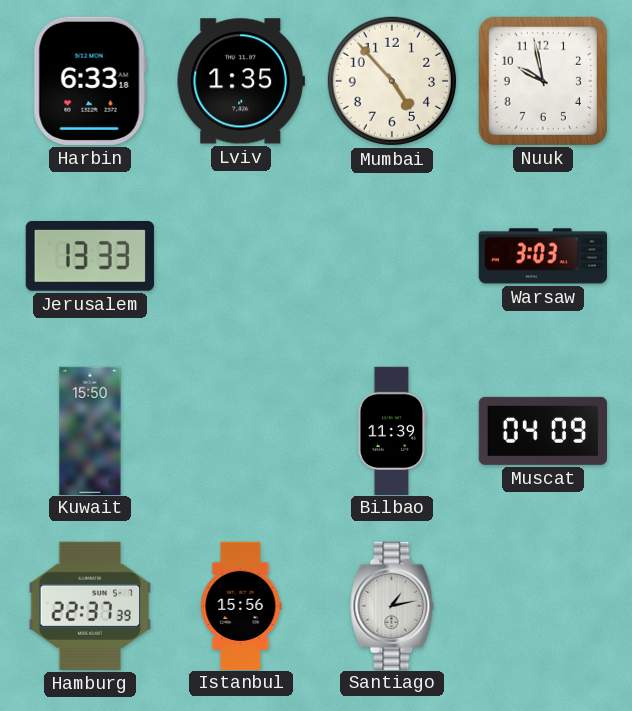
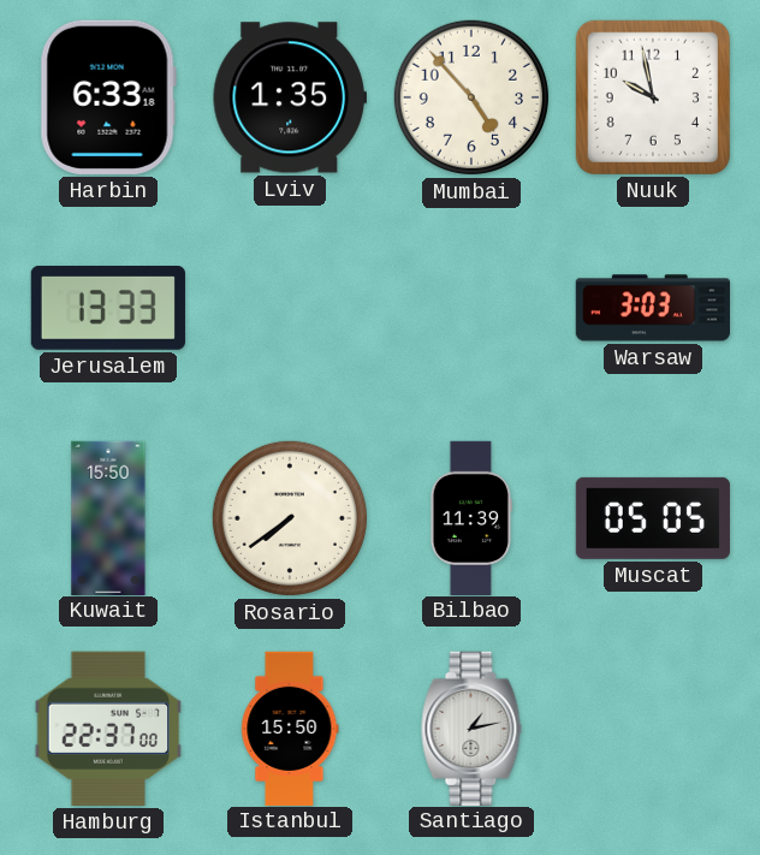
Rosario: none -> 7:39
Muscat: 04:09 -> 05:05
Hamburg: 22:37:39 -> 22:37:00
Istanbul: 15:56 -> 15:50
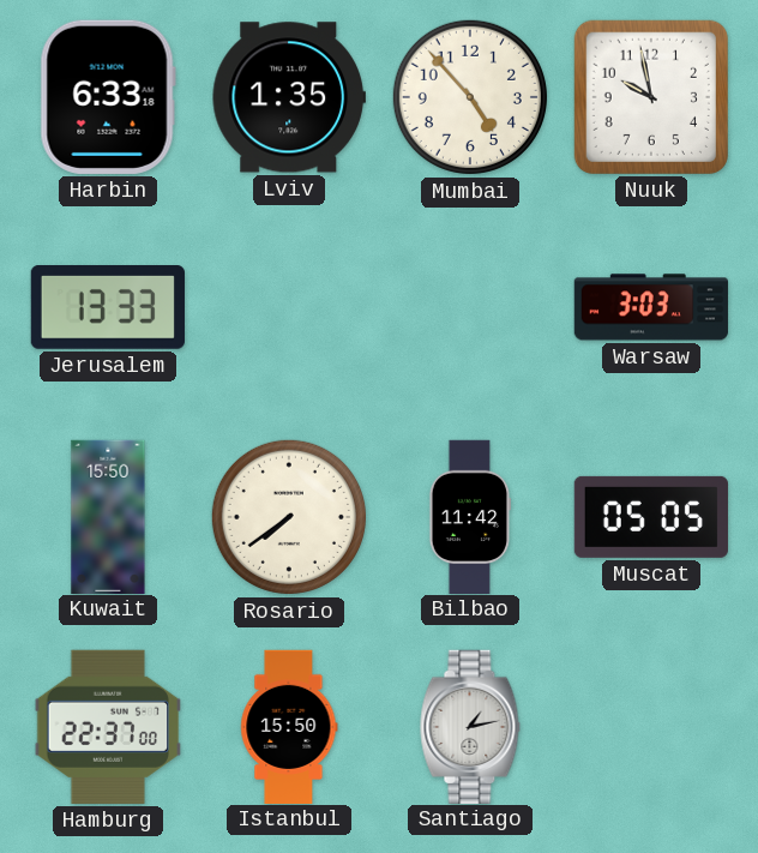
Bilbao: 11:39 -> 11:42
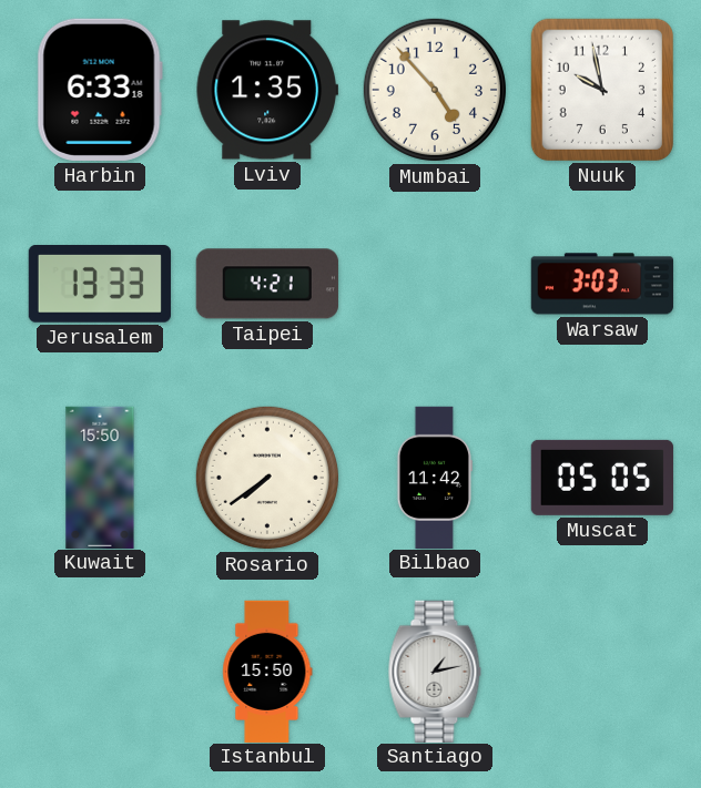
Taipei: none -> 4:21
Hamburg: 22:37 -> none
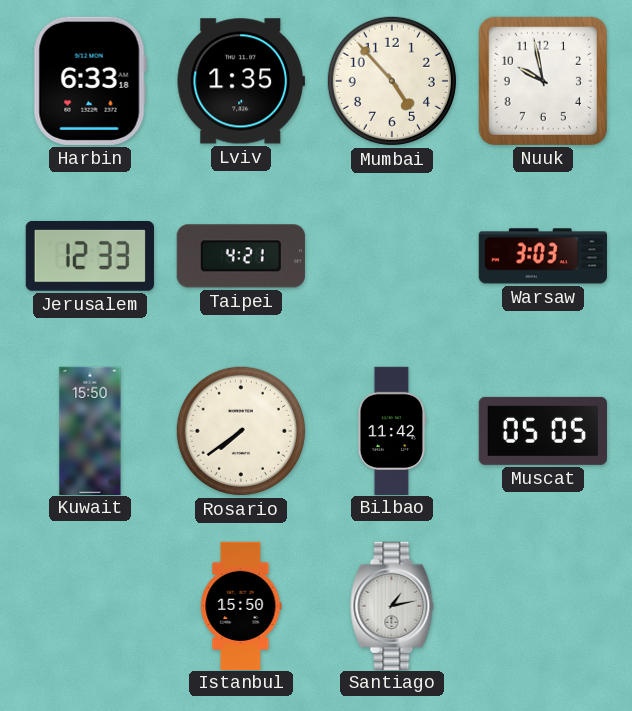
Jerusalem: 13:33 -> 12:33
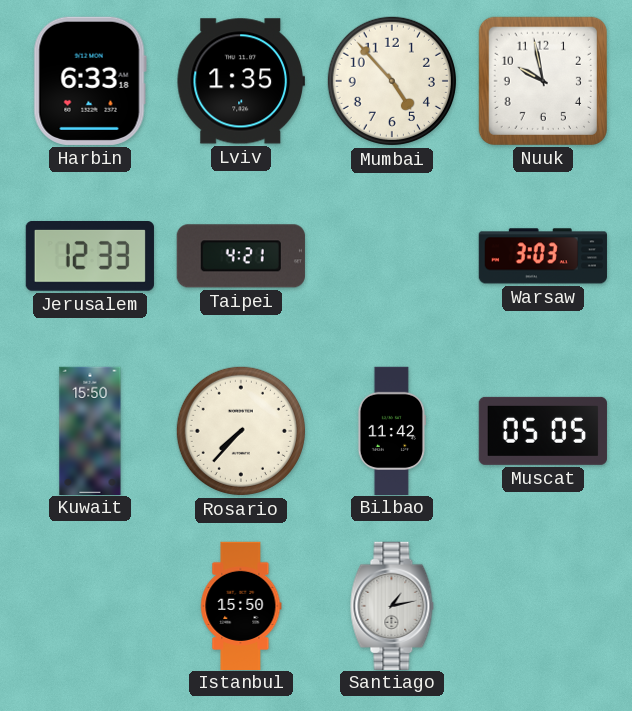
Rosario: 7:39 -> 7:37
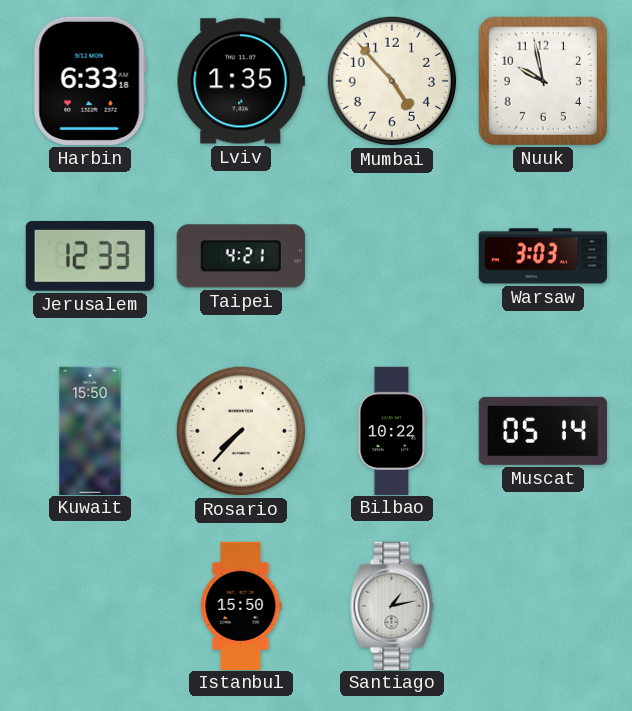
Bilbao: 11:42 -> 10:22
Muscat: 05:05 -> 05:14
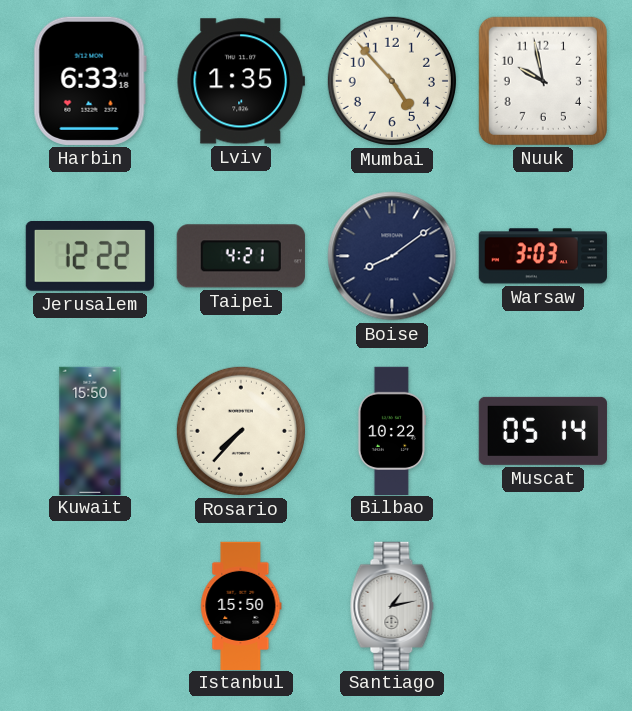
Jerusalem: 12:33 -> 12:22
Boise: none -> 8:09
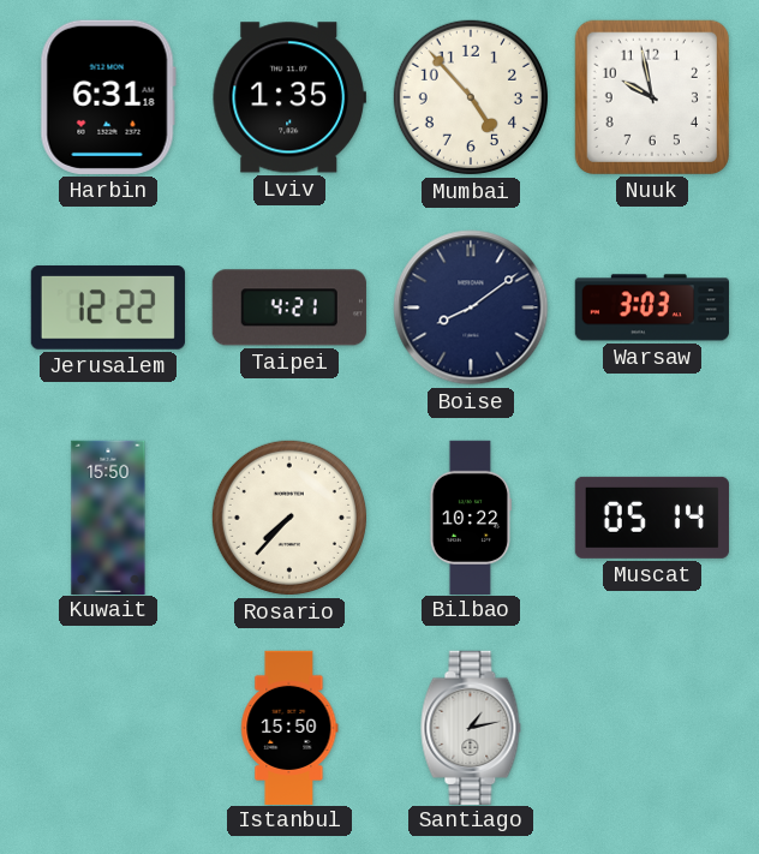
Harbin: 6:33 -> 6:31
